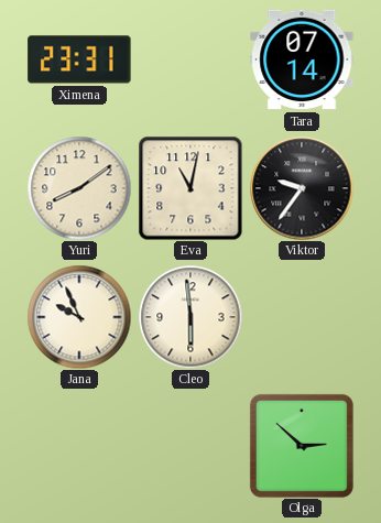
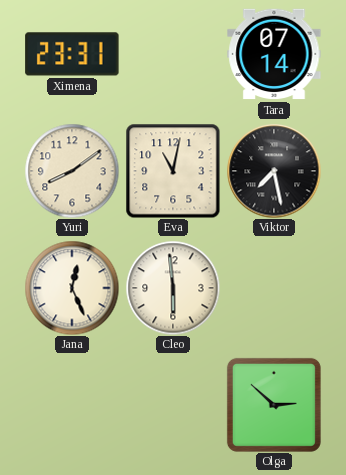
Viktor: 9:36 -> 7:28
Jana: 9:56 -> 12:26
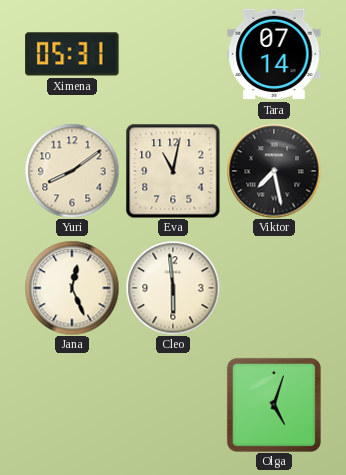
Ximena: 23:31 -> 05:31
Olga: 2:52 -> 5:03
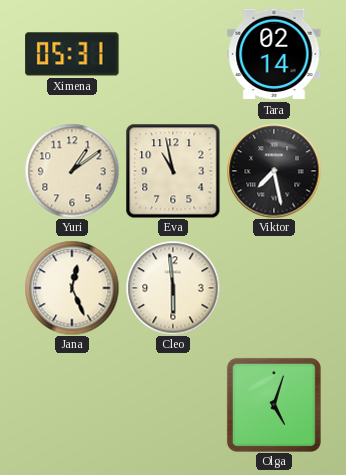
Tara: 07:14 -> 02:14
Yuri: 8:09 -> 1:09
Eva: 11:02 -> 10:58
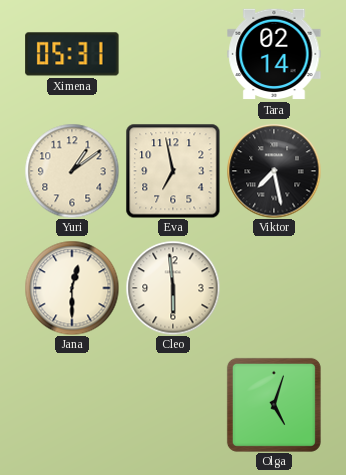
Eva: 10:58 -> 6:58
Jana: 12:26 -> 12:30
